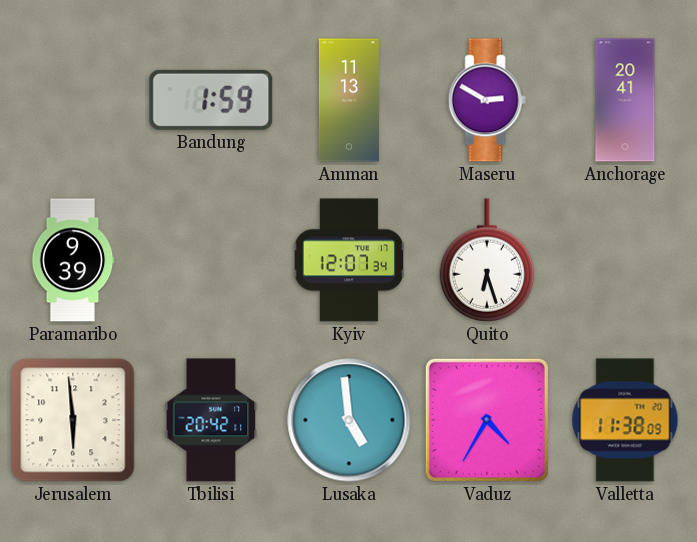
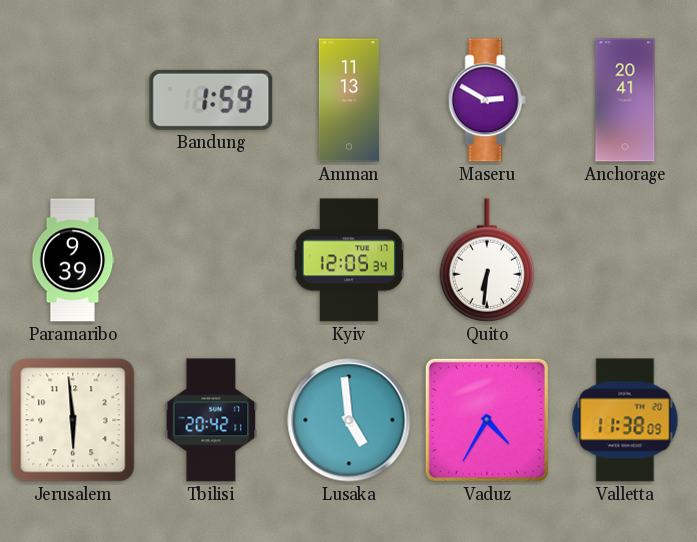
Kyiv: 12:07 -> 12:05
Quito: 6:27 -> 6:31
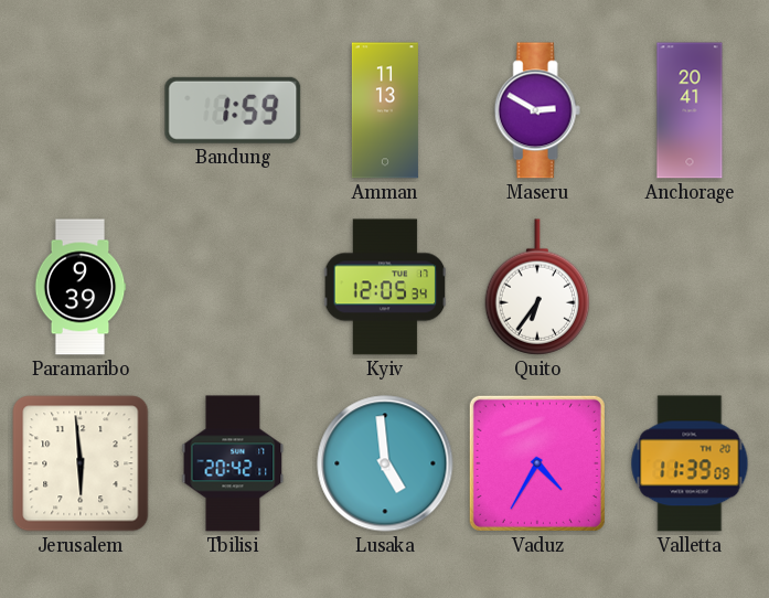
Quito: 6:31 -> 6:36
Valletta: 11:38 -> 11:39
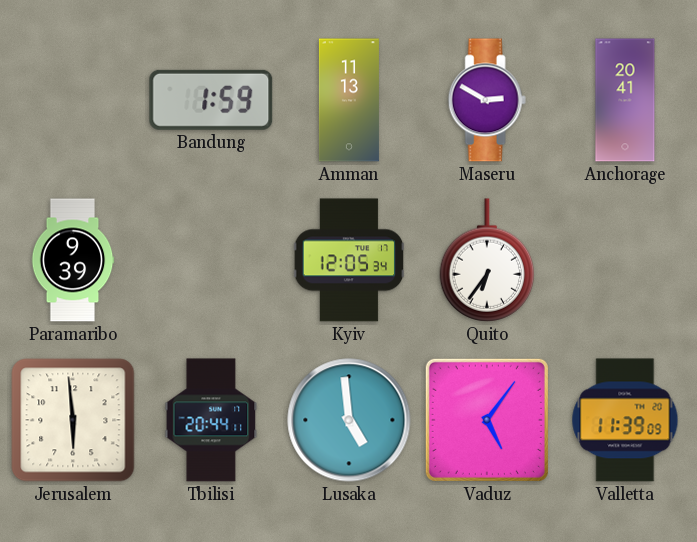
Tbilisi: 20:42 -> 20:44
Vaduz: 4:35 -> 5:06
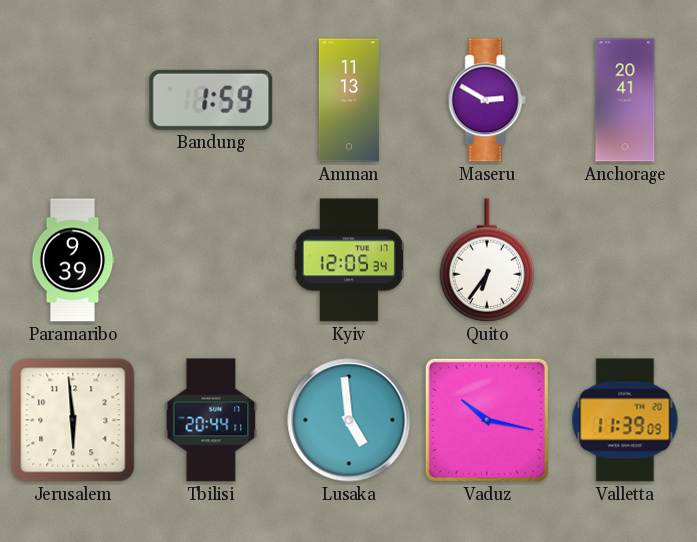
Vaduz: 5:06 -> 10:17
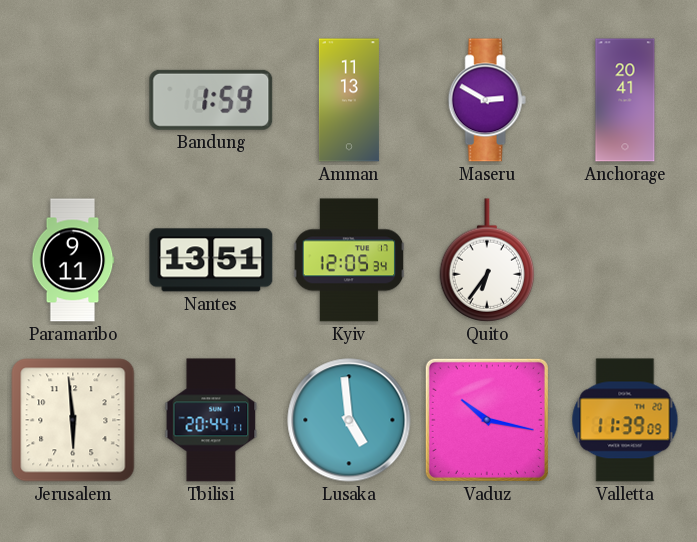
Paramaribo: 9:39 -> 9:11
Nantes: none -> 13:51
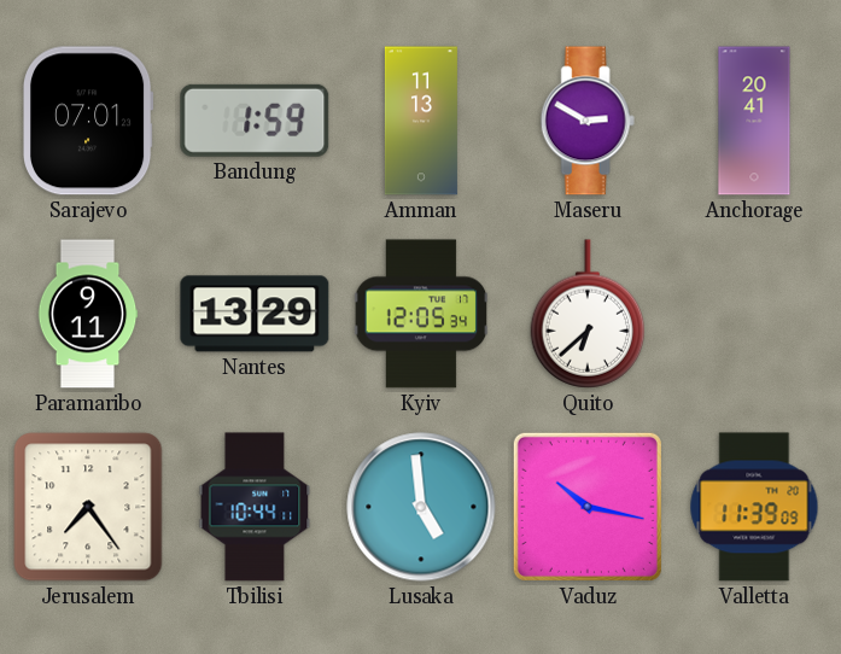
Sarajevo: none -> 07:01
Nantes: 13:51 -> 13:29
Quito: 6:36 -> 6:38
Jerusalem: 5:59 -> 7:24
Tbilisi: 20:44 -> 10:44
